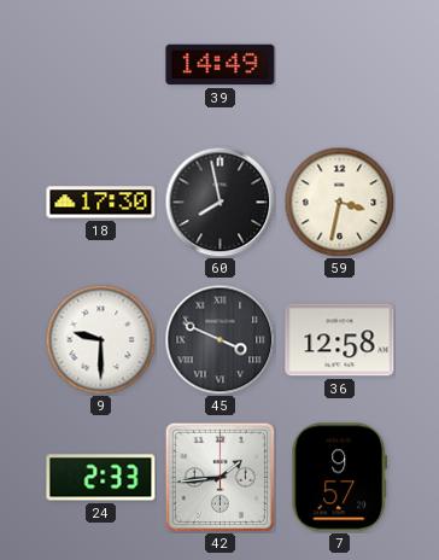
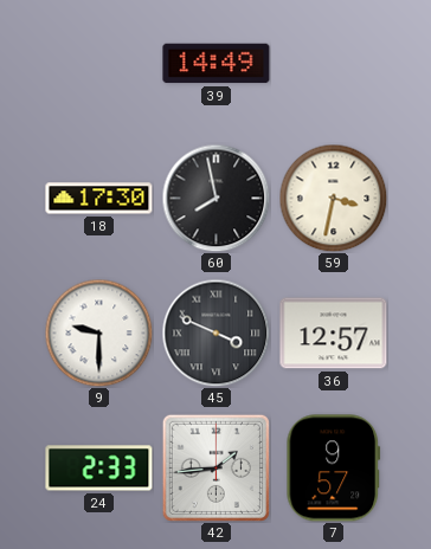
36: 12:58 -> 12:57
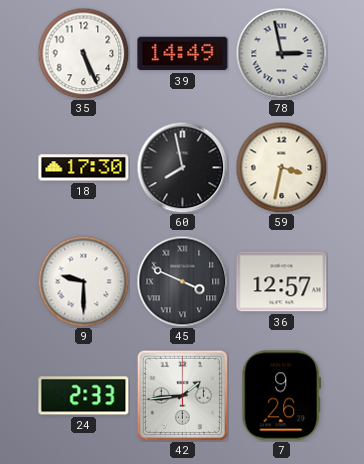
35: none -> 5:26
78: none -> 2:58
7: 9:57 -> 9:26
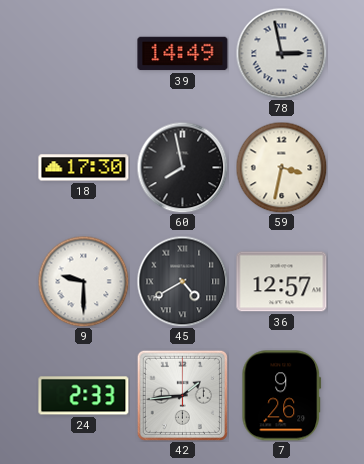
35: 5:26 -> none
45: 3:49 -> 4:40
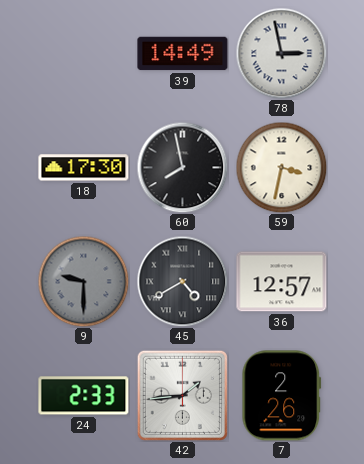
9 dial: white -> grey
7: 9:26 -> 2:26
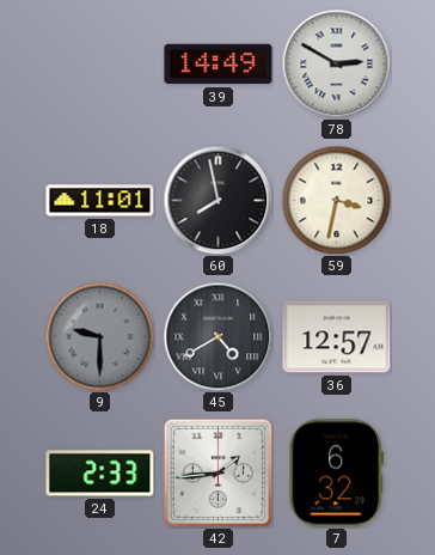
78: 2:58 -> 2:50
18: 17:30 -> 11:01
7: 2:26 -> 6:32
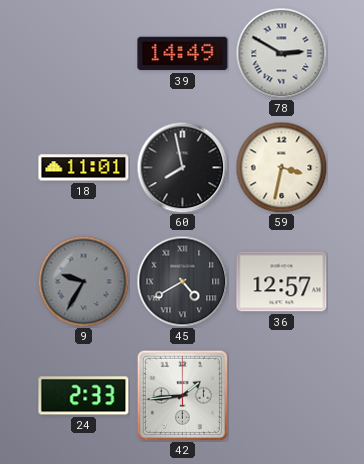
9: 9:30 -> 9:35
7: 6:32 -> none
